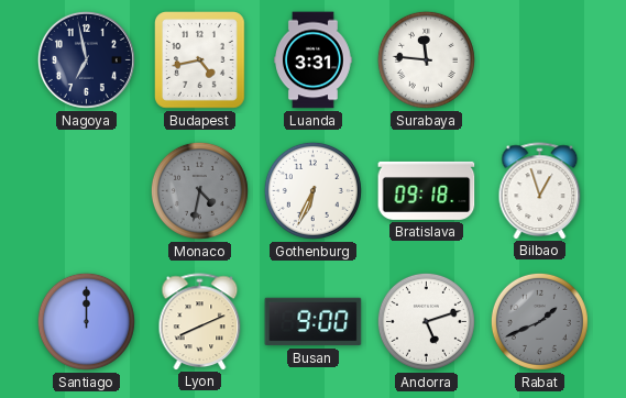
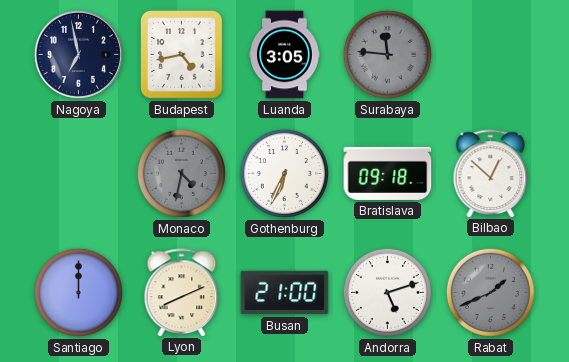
Luanda: 3:31 -> 3:05
Surabaya dial: white -> grey
Bilbao: 12:57 -> 12:52
Busan: 9:00 -> 21:00
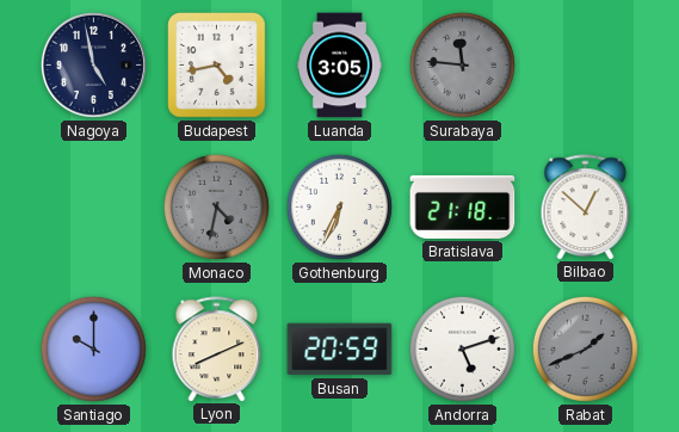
Nagoya: 6:58 -> 4:58
Bratislava: 09:18 -> 21:18
Santiago: 12:00 -> 10:00
Busan: 21:00 -> 20:59
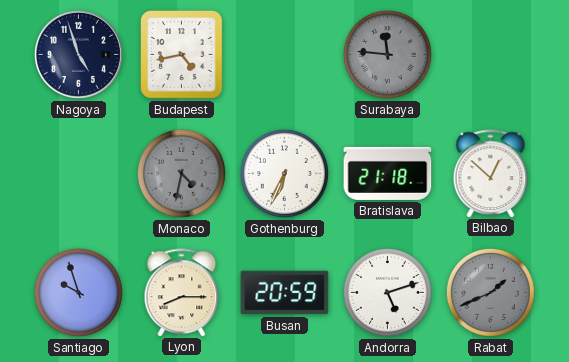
Nagoya: 4:58 -> 4:57
Luanda: 3:05 -> none
Santiago: 10:00 -> 9:57
Lyon: 8:11 -> 8:15
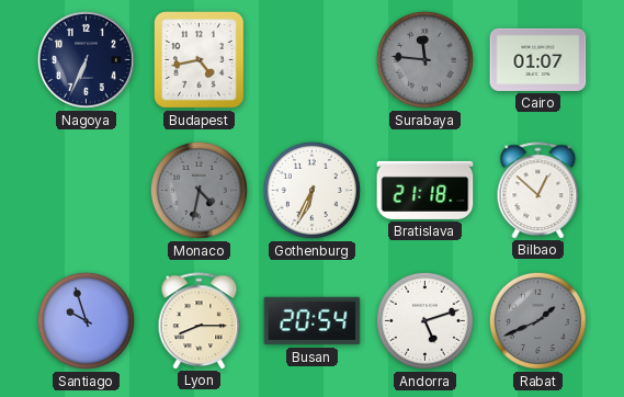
Nagoya: 4:57 -> 6:34
Cairo: none -> 01:07
Busan: 20:59 -> 20:54
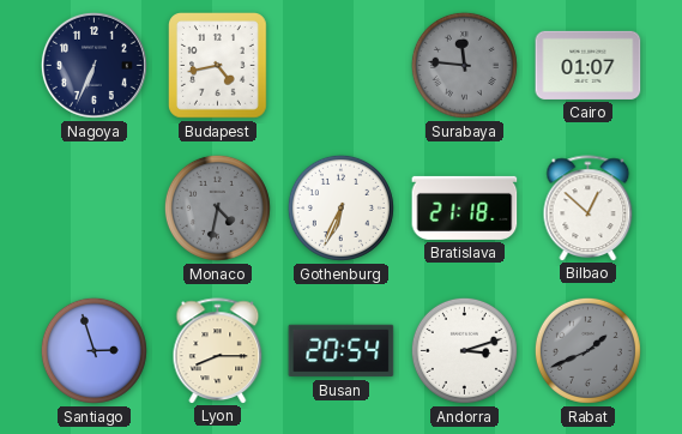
Santiago: 9:57 -> 2:57
Andorra: 5:12 -> 3:12
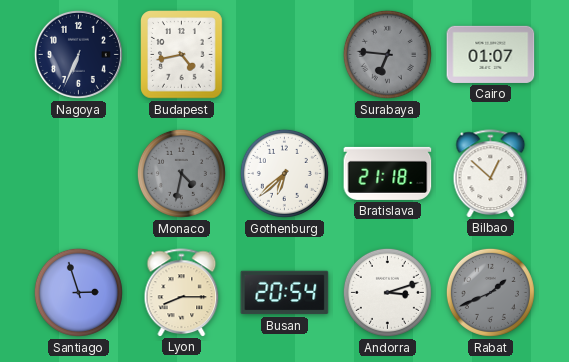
Surabaya: 11:46 -> 6:46
Gothenburg: 6:34 -> 6:38
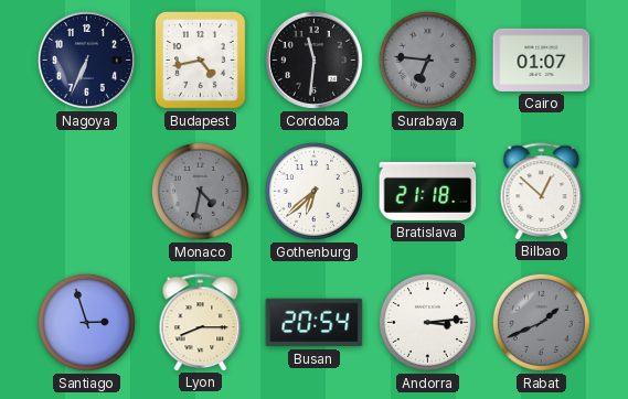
Cordoba: none -> 11:31
Andorra: 3:12 -> 3:14
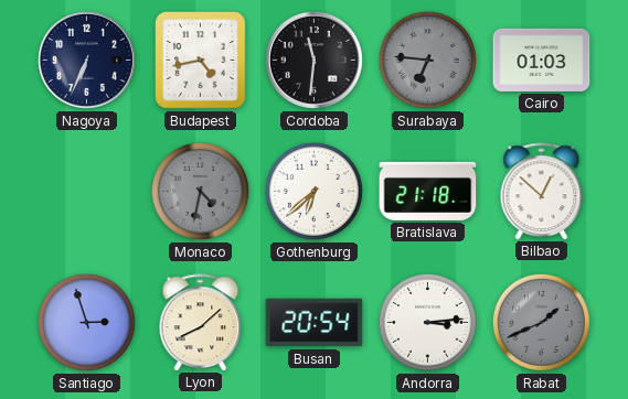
Cairo: 01:07 -> 01:03
Lyon: 8:15 -> 8:08
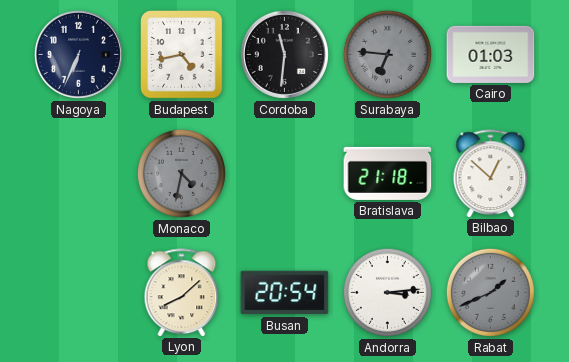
Gothenburg: 6:38 -> none
Santiago: 2:57 -> none
